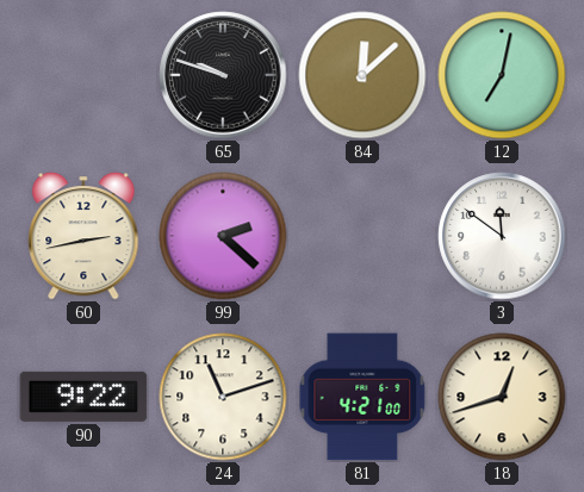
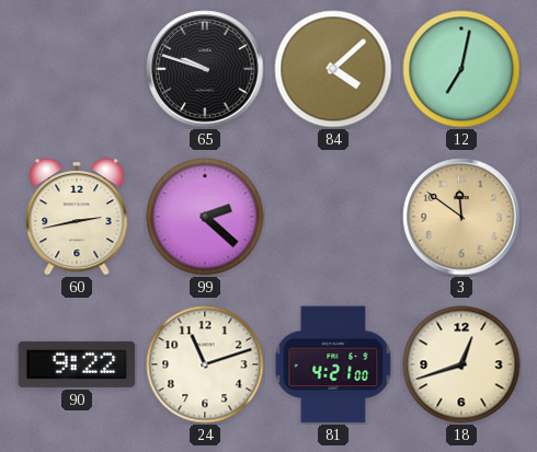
84: 12:08 -> 4:08
3 dial: white -> champagne
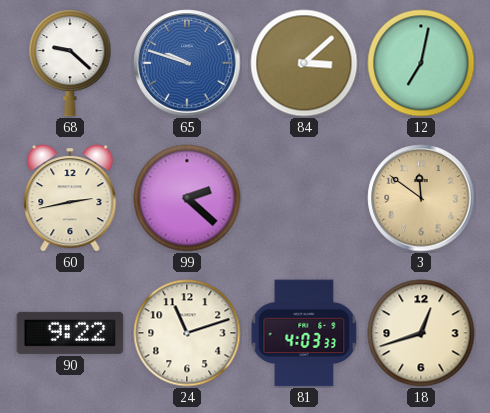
68: none -> 9:22
65 dial: black -> blue
84: 4:08 -> 3:08
81: 4:21 -> 4:03
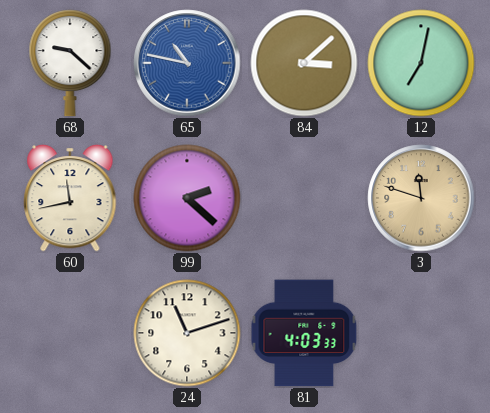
65: 9:48 -> 10:47
60: 2:43 -> 11:43
3: 11:51 -> 11:48
90: 9:22 -> none
18: 12:42 -> none
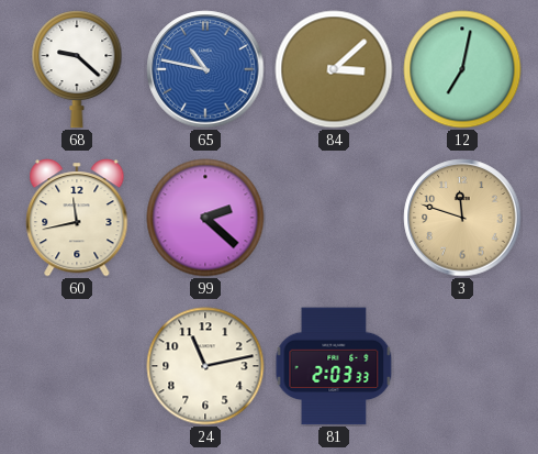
24: 11:12 -> 11:13
81: 4:03 -> 2:03
